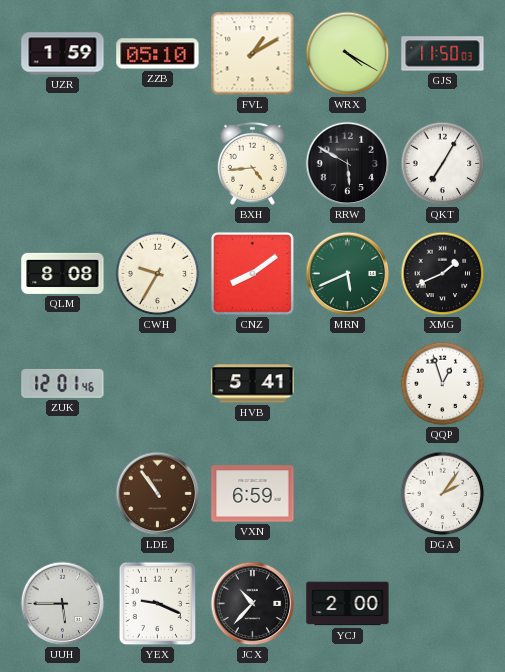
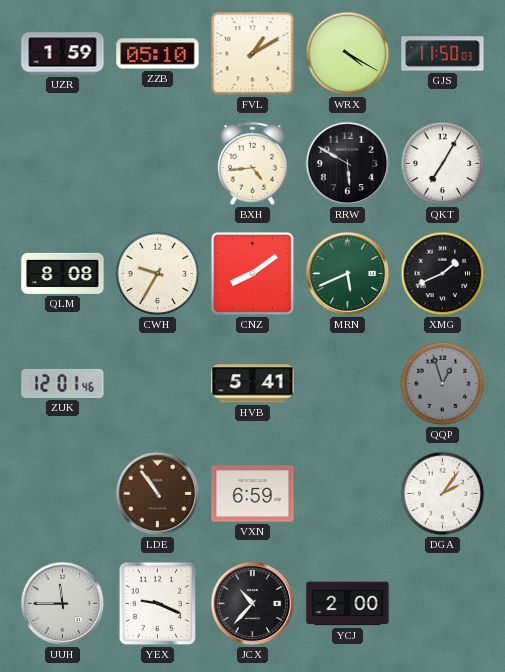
QQP dial: white -> grey
UUH: 5:45 -> 11:45
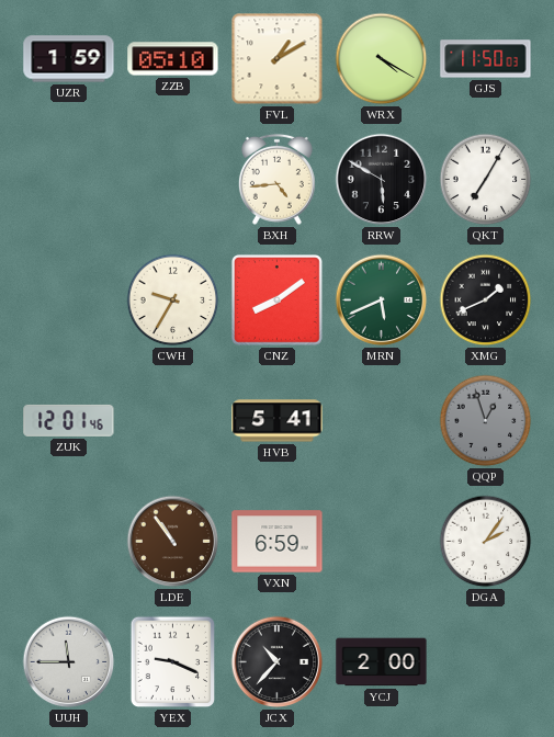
QLM: 8:08 -> none
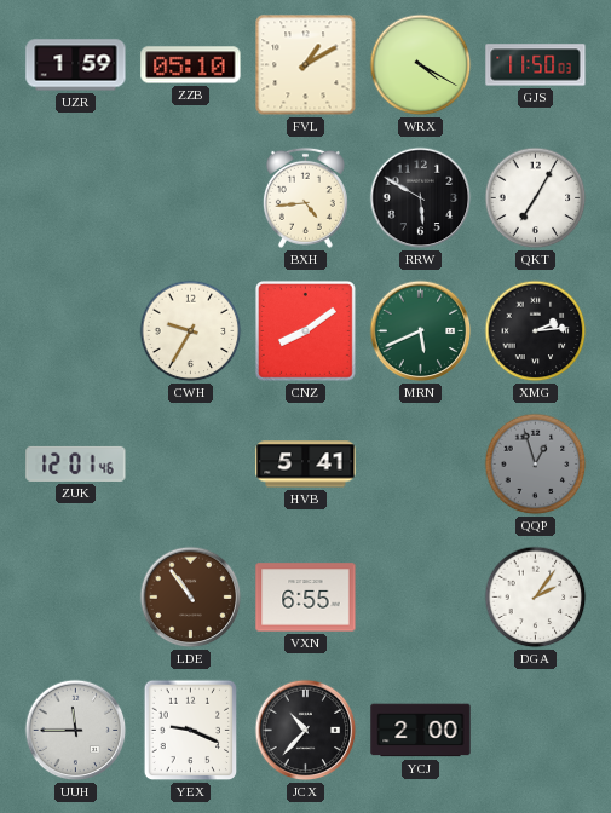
XMG: 1:41 -> 2:14
VXN: 6:59 -> 6:55
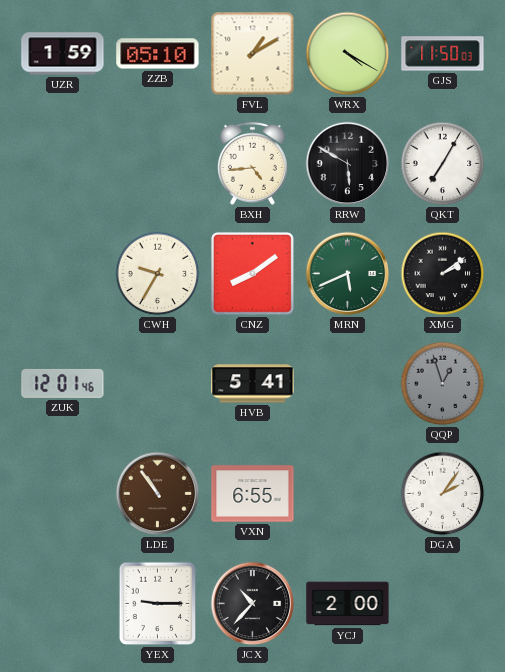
XMG: 2:14 -> 2:09
UUH: 11:45 -> none
YEX: 9:19 -> 9:15
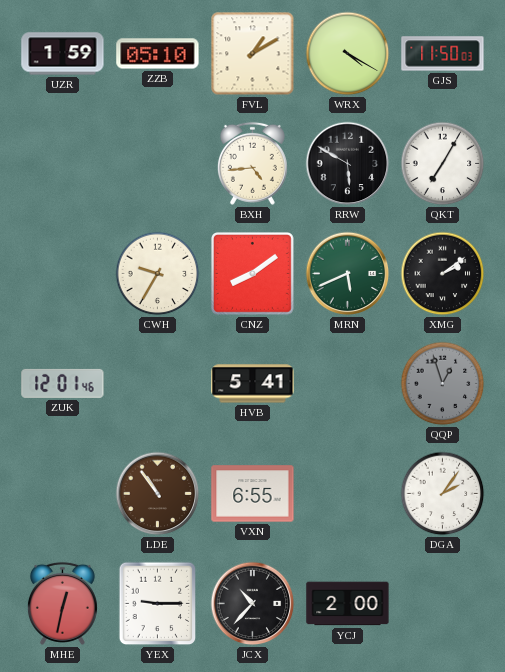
MHE: none -> 12:32
